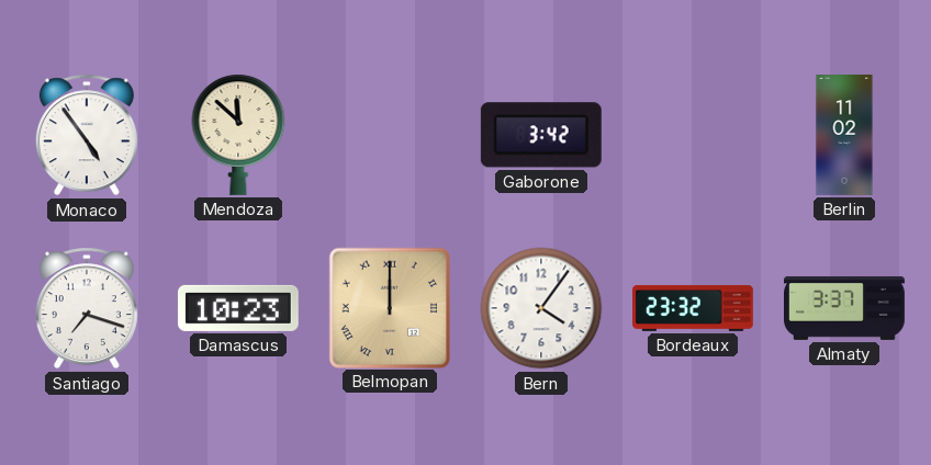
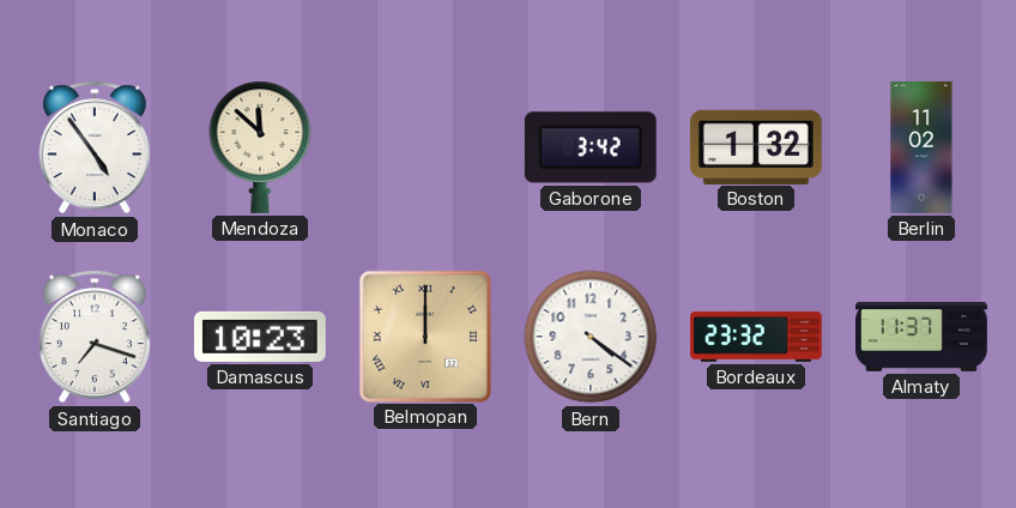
Boston: none -> 1:32
Bern: 4:06 -> 4:21
Almaty: 3:37 -> 11:37
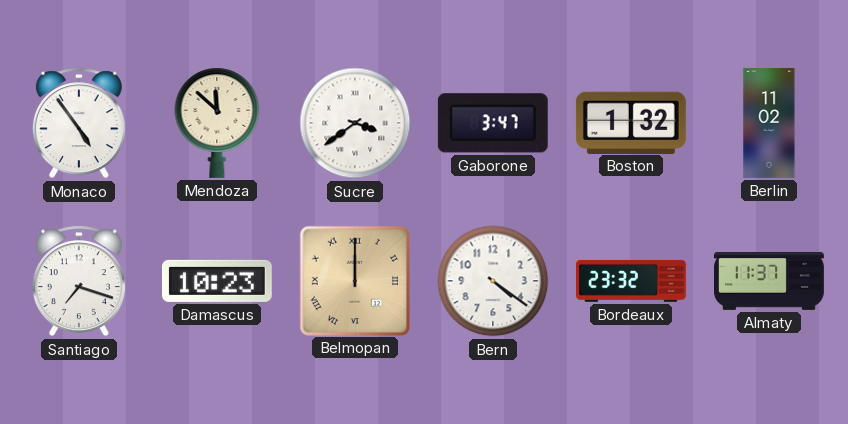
Sucre: none -> 3:39
Gaborone: 3:42 -> 3:47
